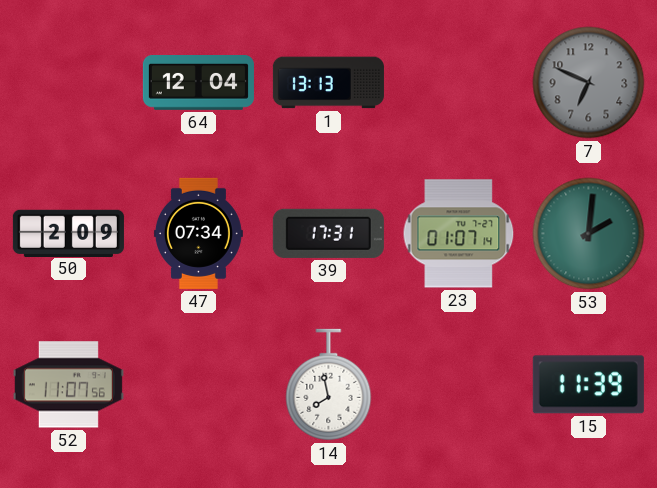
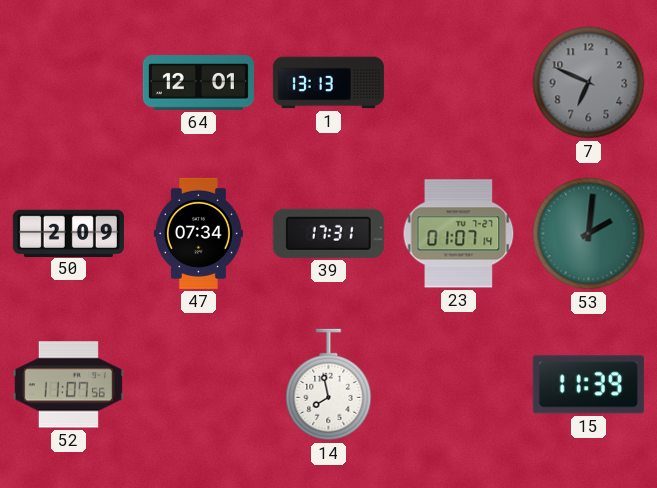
64: 12:04 -> 12:01
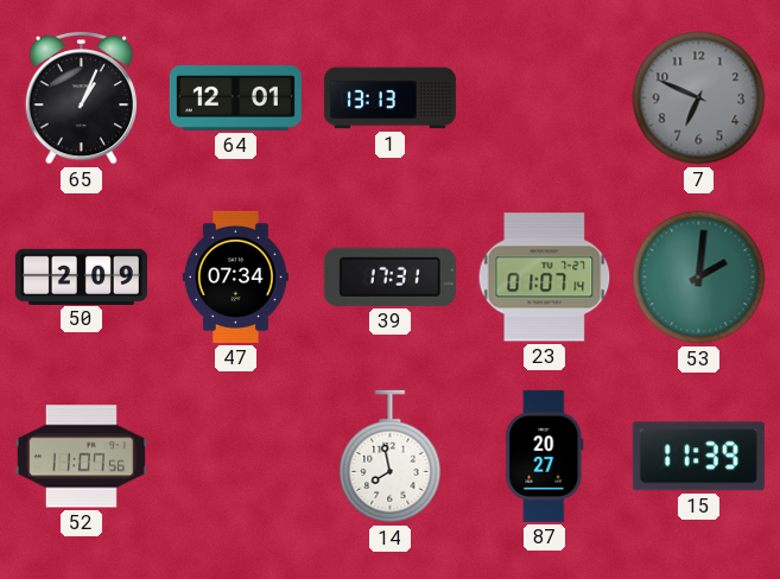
65: none -> 1:04
87: none -> 20:27
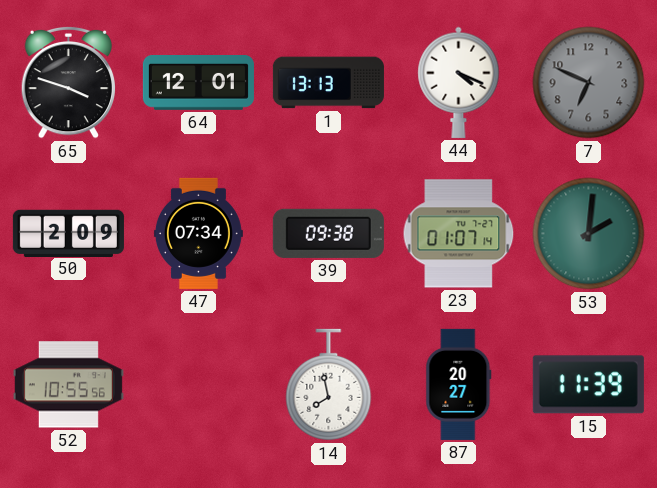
65: 1:04 -> 3:48
44: none -> 4:19
39: 17:31 -> 09:38
52: 11:07 -> 10:55
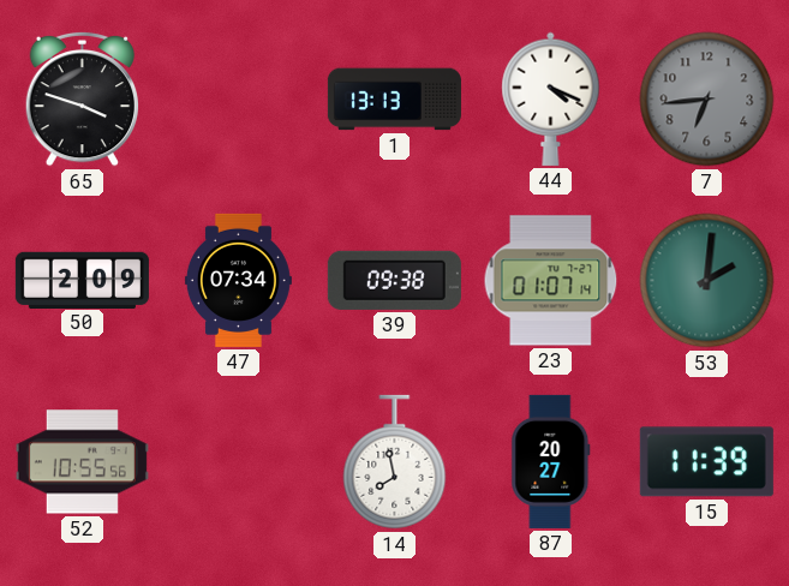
64: 12:01 -> none
7: 6:49 -> 6:44
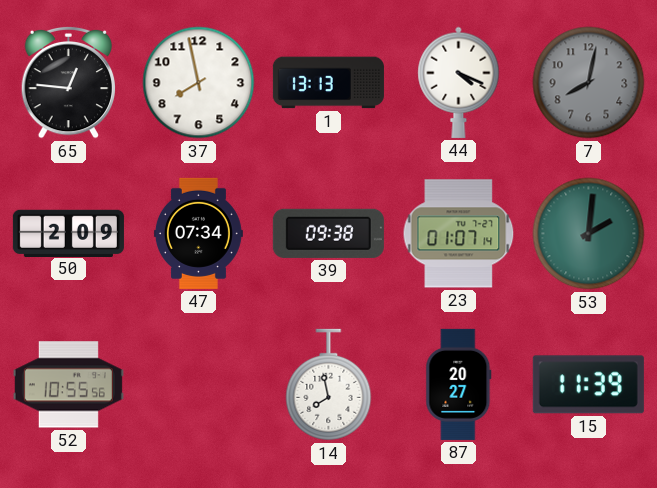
65: 3:48 -> 12:46
37: none -> 7:58
7: 6:44 -> 8:02
